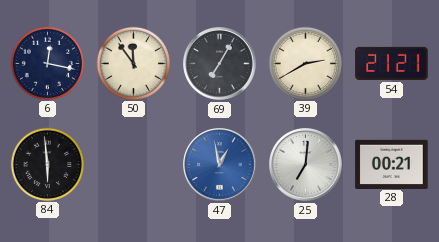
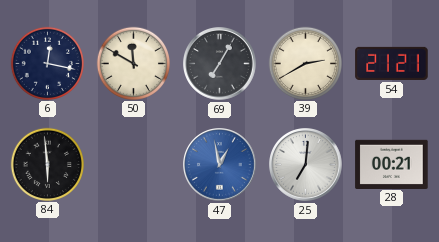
50: 11:54 -> 11:50
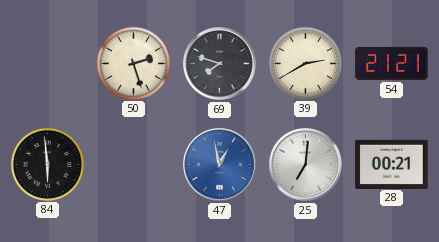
6: 12:17 -> none
50: 11:50 -> 2:27
69: 7:05 -> 7:48
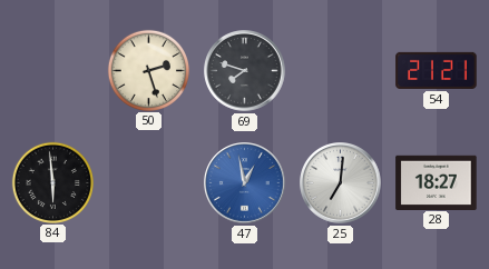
39: 2:40 -> none
28: 00:21 -> 18:27
